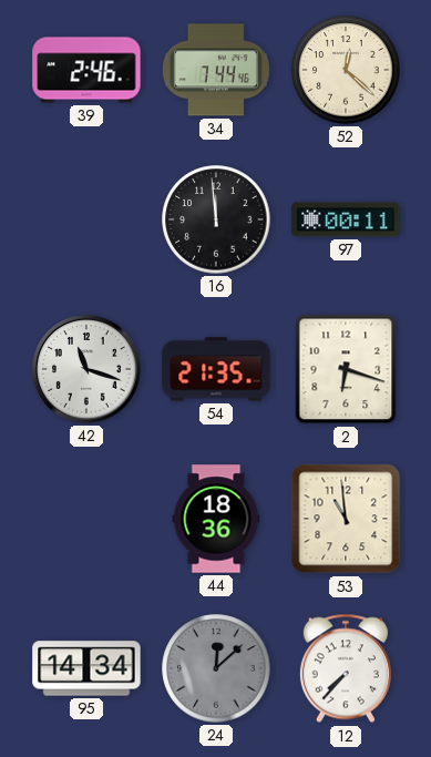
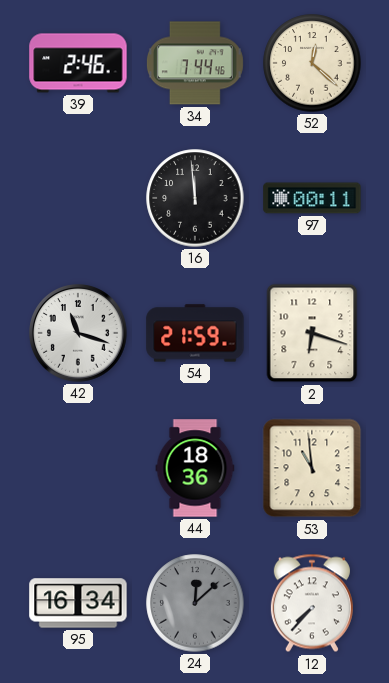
54: 21:35 -> 21:59
95: 14:34 -> 16:34
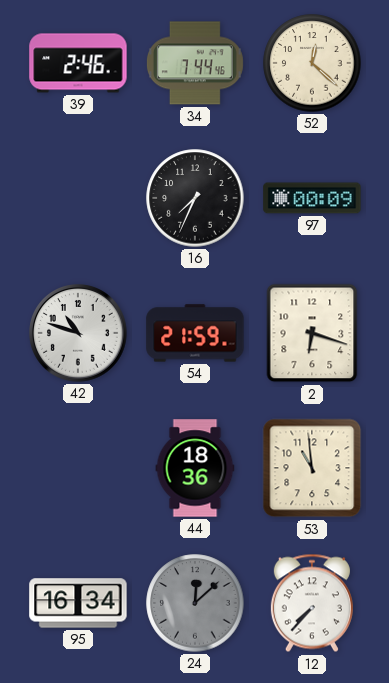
16: 11:59 -> 7:34
97: 00:11 -> 00:09
42: 11:18 -> 10:48
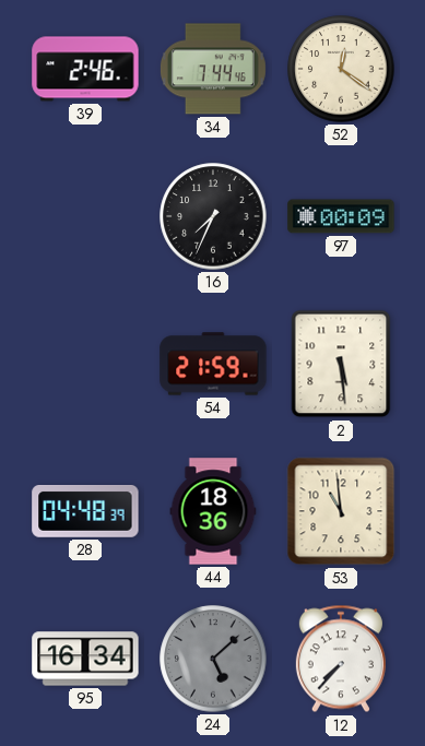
52: 12:22 -> 12:21
42: 10:48 -> none
2: 6:18 -> 5:29
28: none -> 04:48
24: 12:08 -> 5:08
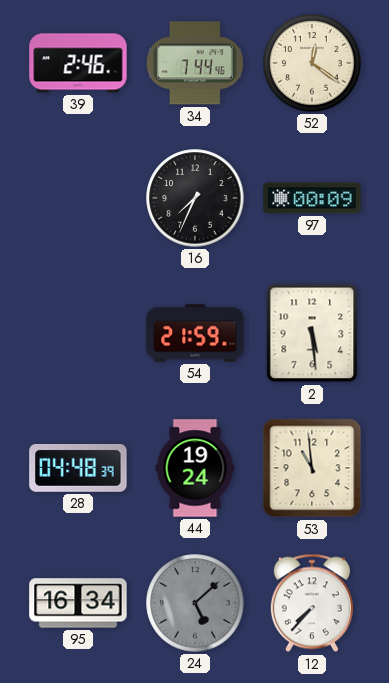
44: 18:36 -> 19:24
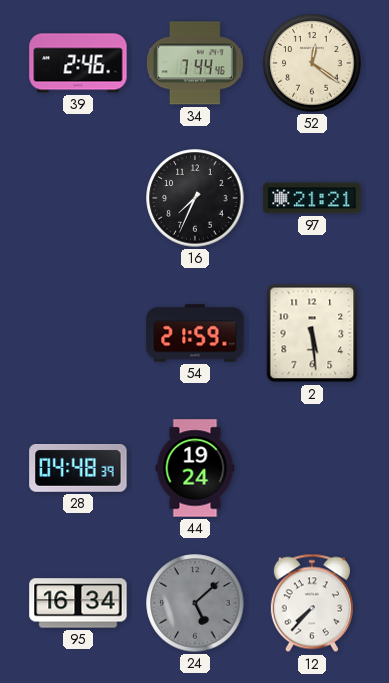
97: 00:09 -> 21:21
53: 10:59 -> none
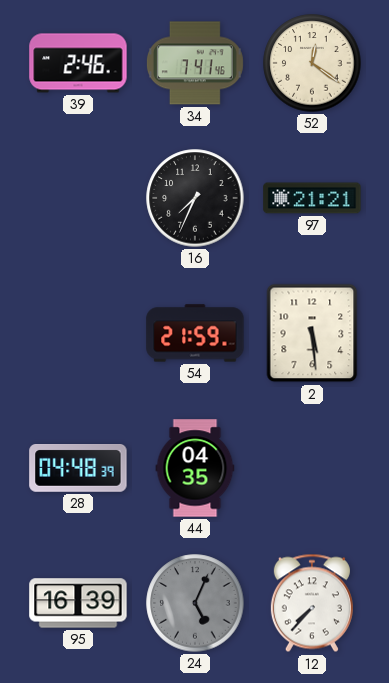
34: 7:44 -> 7:41
44: 19:24 -> 04:35
95: 16:34 -> 16:39
24: 5:08 -> 5:04
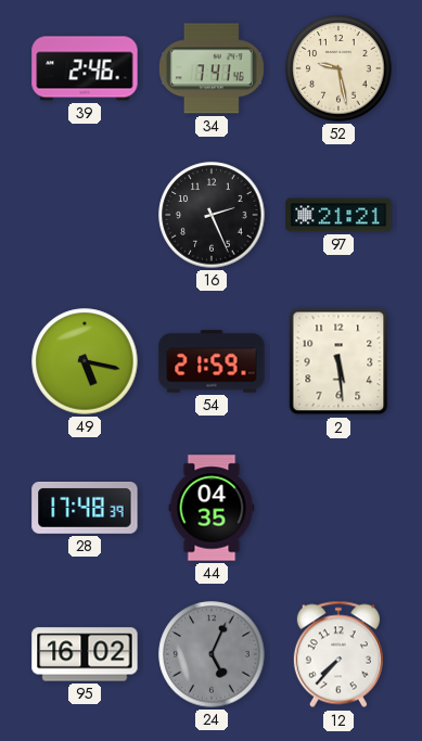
52: 12:21 -> 9:28
16: 7:34 -> 2:26
49: none -> 5:17
28: 04:48 -> 17:48
95: 16:39 -> 16:02
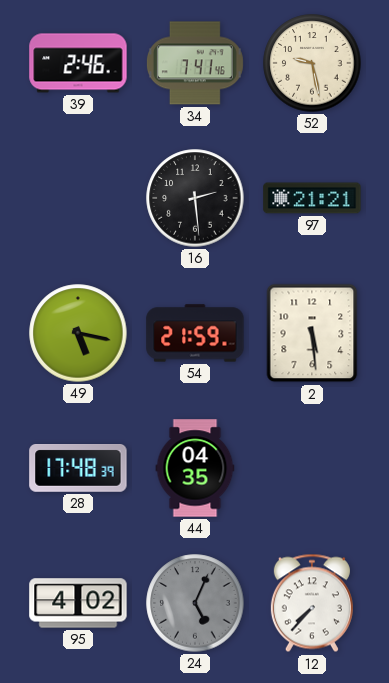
16: 2:26 -> 2:29
95: 16:02 -> 4:02
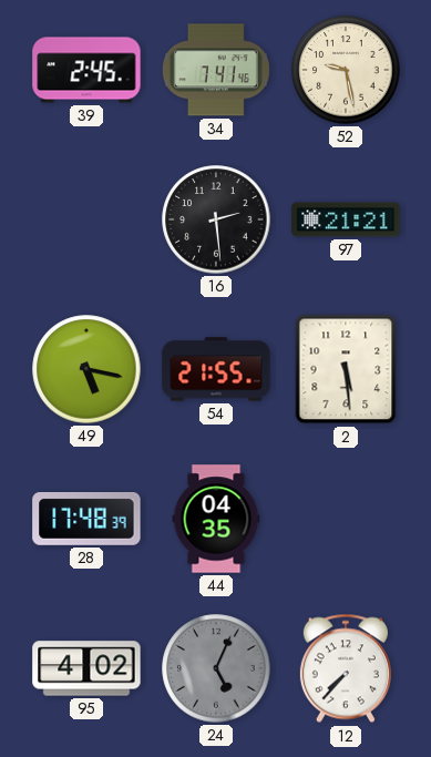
39: 2:46 -> 2:45
54: 21:59 -> 21:55
